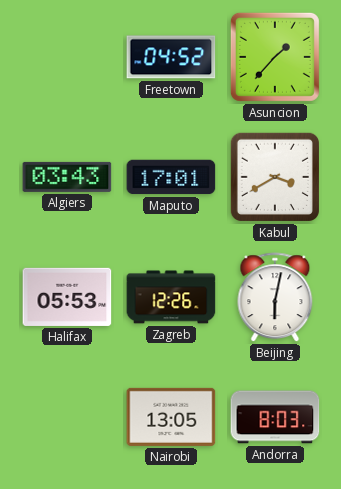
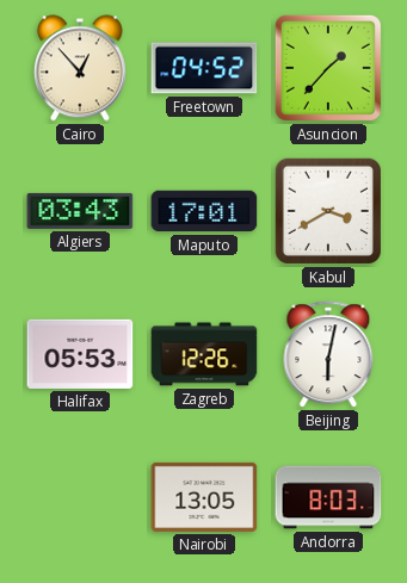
Cairo: none -> 12:53
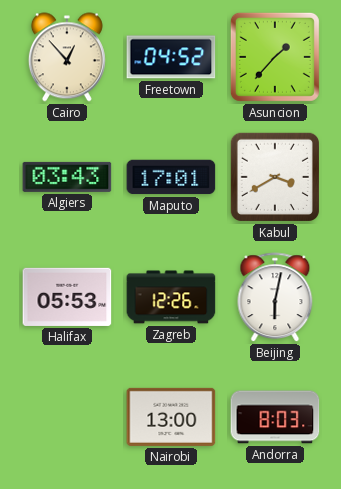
Nairobi: 13:05 -> 13:00
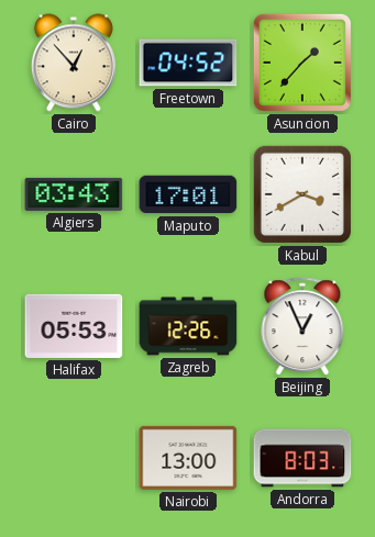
Beijing: 6:02 -> 12:56
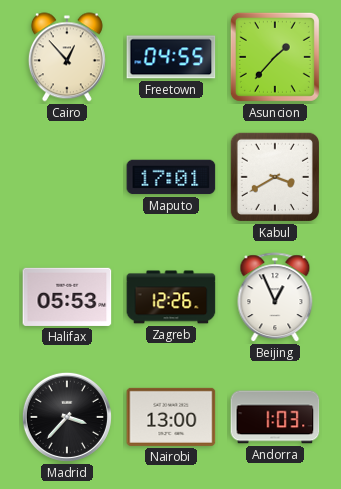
Freetown: 04:52 -> 04:55
Algiers: 03:43 -> none
Madrid: none -> 3:37
Andorra: 8:03 -> 1:03
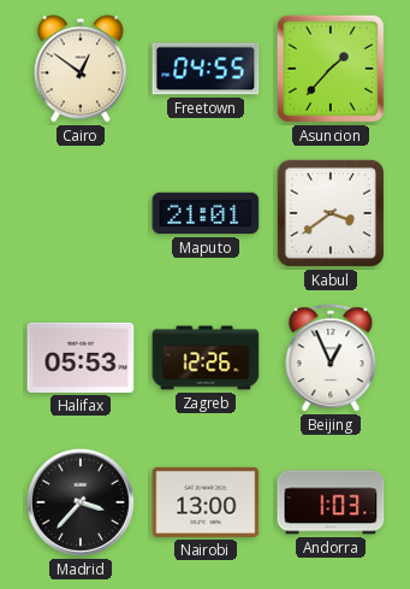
Cairo: 12:53 -> 12:51
Maputo: 17:01 -> 21:01
Kabul: 3:40 -> 3:39
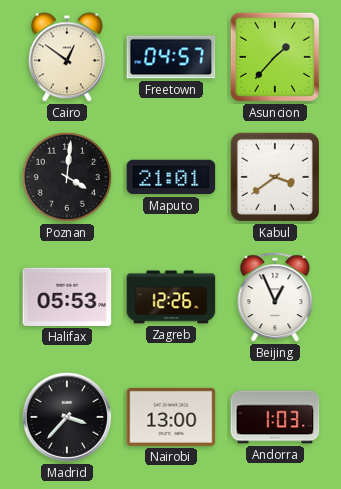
Freetown: 04:55 -> 04:57
Poznan: none -> 4:01
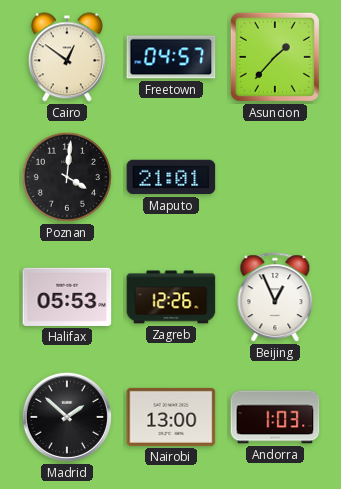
Kabul: 3:39 -> none
Madrid: 3:37 -> 1:52
